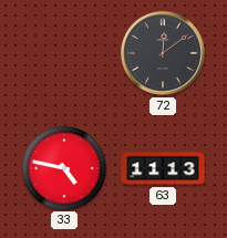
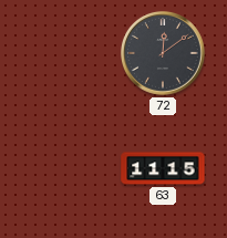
33: 4:47 -> none
63: 11:13 -> 11:15
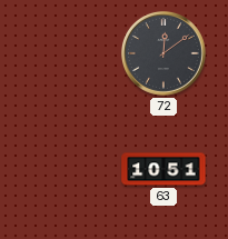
63: 11:15 -> 10:51
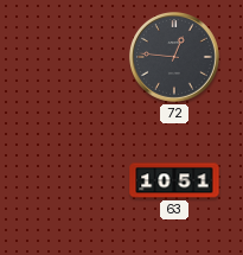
72: 12:09 -> 12:46
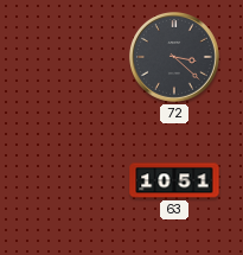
72: 12:46 -> 3:22
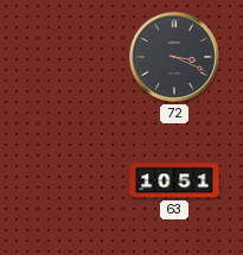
72: 3:22 -> 3:19
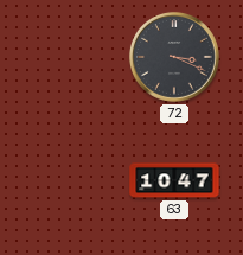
63: 10:51 -> 10:47
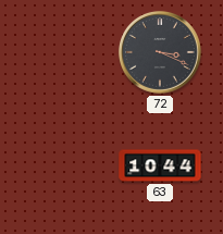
63: 10:47 -> 10:44
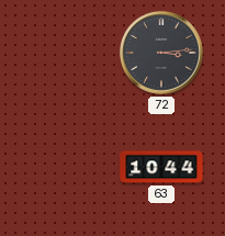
72: 3:19 -> 3:14
